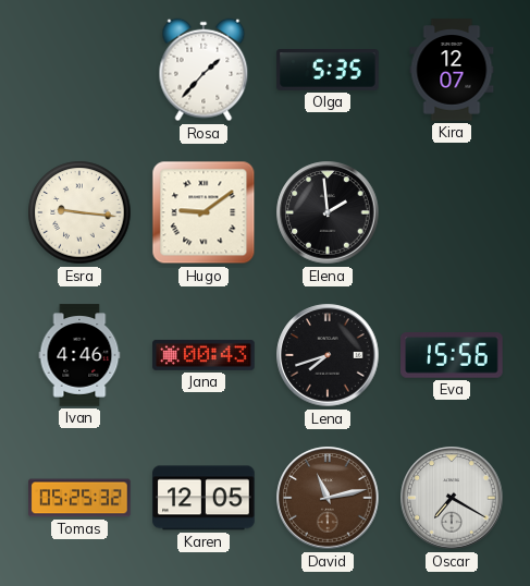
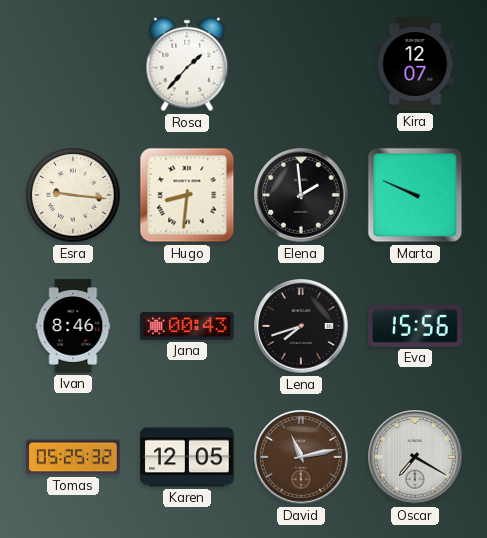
Olga: 5:35 -> none
Hugo: 9:09 -> 8:31
Marta: none -> 9:49
Ivan: 4:46 -> 8:46
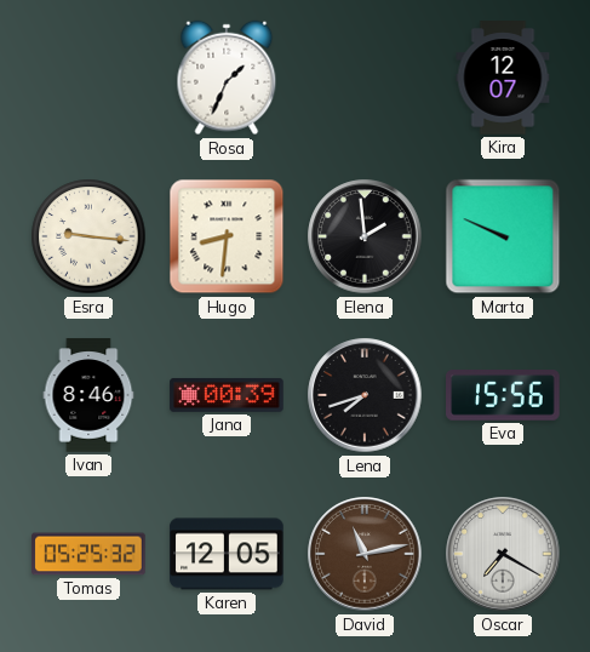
Rosa: 1:37 -> 1:34
Jana: 00:43 -> 00:39
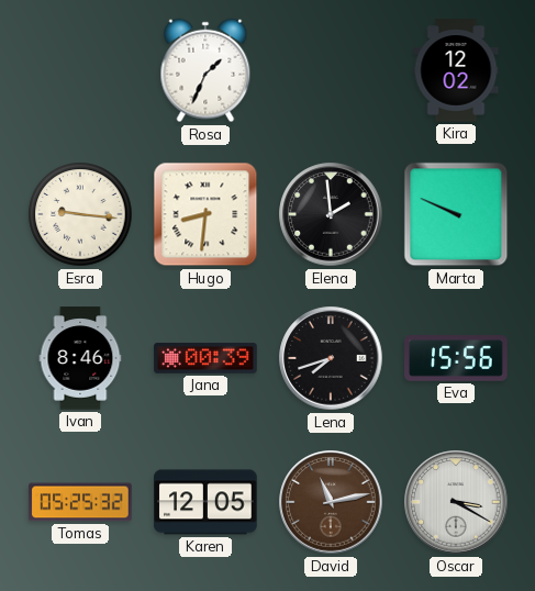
Kira: 12:07 -> 12:02
Oscar: 7:20 -> 3:20
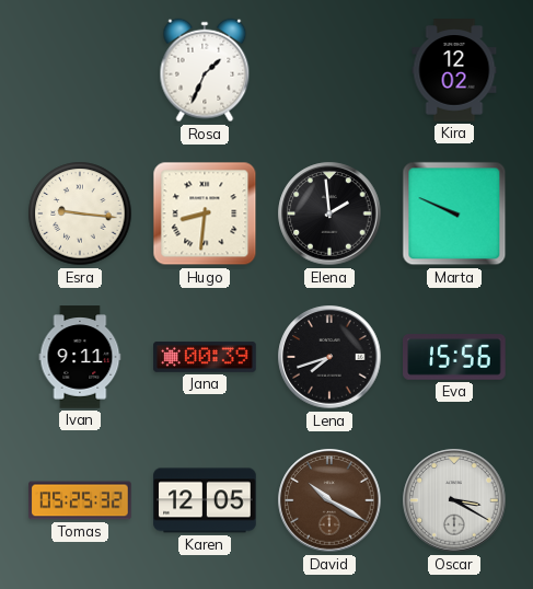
Ivan: 8:46 -> 9:11
David: 11:13 -> 10:20
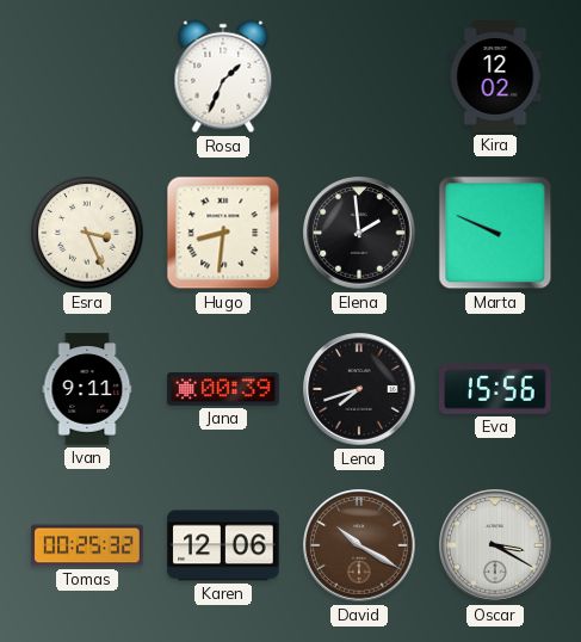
Esra: 9:16 -> 3:26
Tomas: 05:25 -> 00:25
Karen: 12:05 -> 12:06
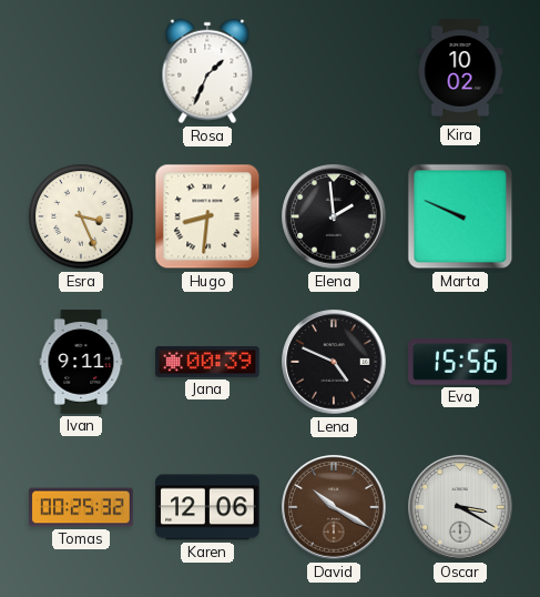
Kira: 12:02 -> 10:02
Lena: 7:42 -> 4:49
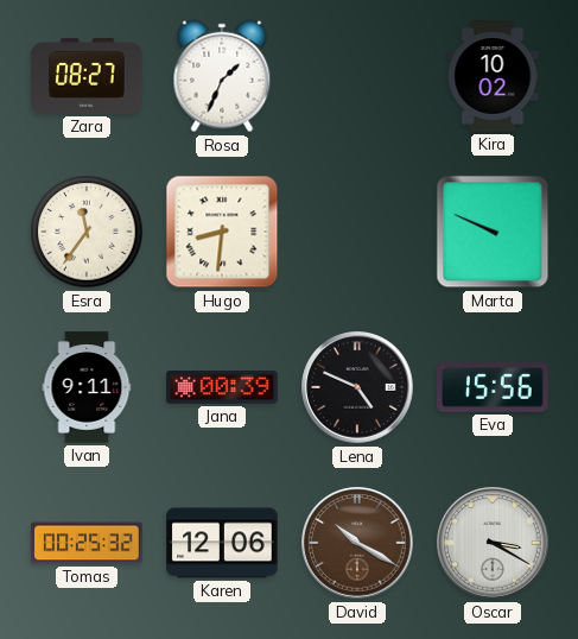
Zara: none -> 08:27
Esra: 3:26 -> 11:36
Elena: 1:59 -> none
